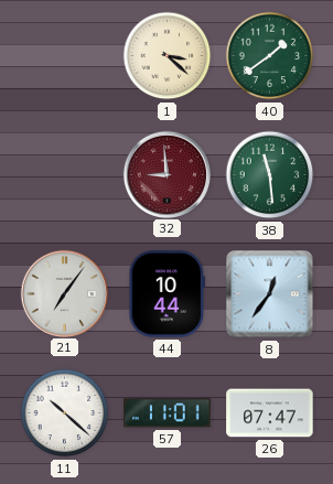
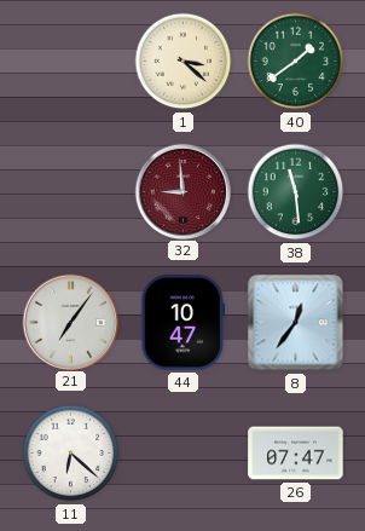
44: 10:44 -> 10:47
11: 10:22 -> 6:22
57: 11:01 -> none
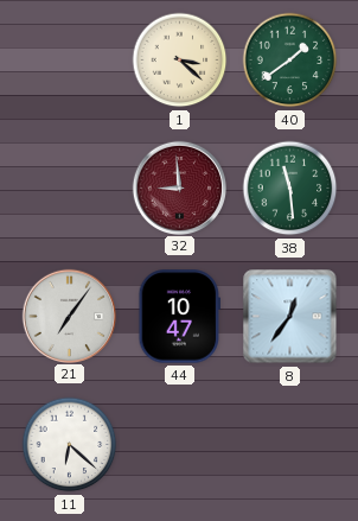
26: 07:47 -> none
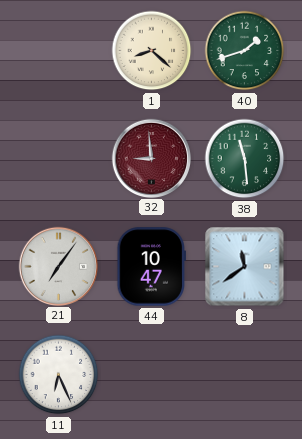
1: 3:22 -> 8:22
40: 1:39 -> 1:42
8: 12:36 -> 11:39
11: 6:22 -> 6:26
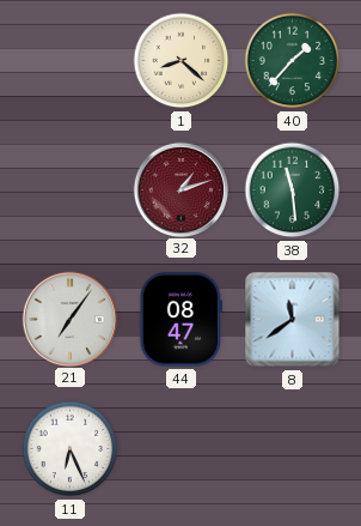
40: 1:42 -> 1:37
32: 8:59 -> 1:12
44: 10:47 -> 08:47
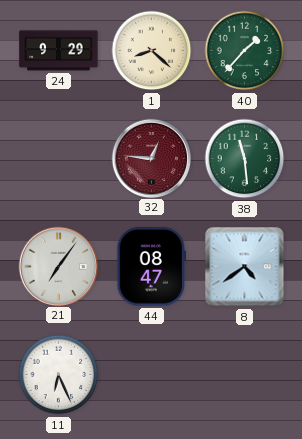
24: none -> 9:29
32: 1:12 -> 12:46
8: 11:39 -> 4:39
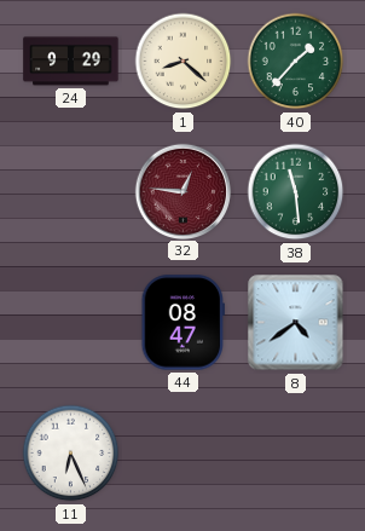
21: 7:06 -> none
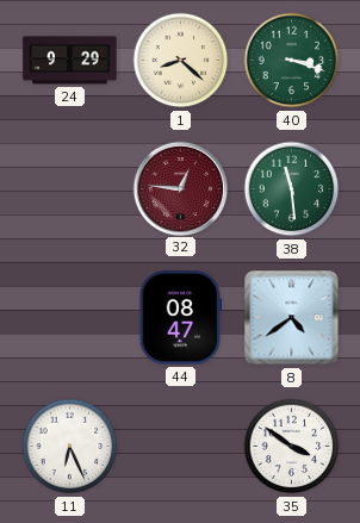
40: 1:37 -> 3:18
35: none -> 3:51
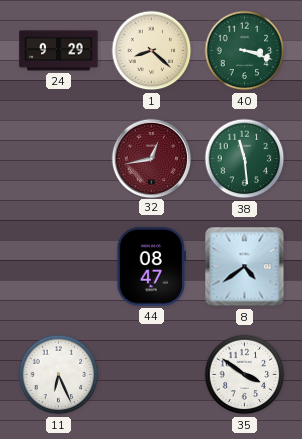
32: 12:46 -> 12:43
